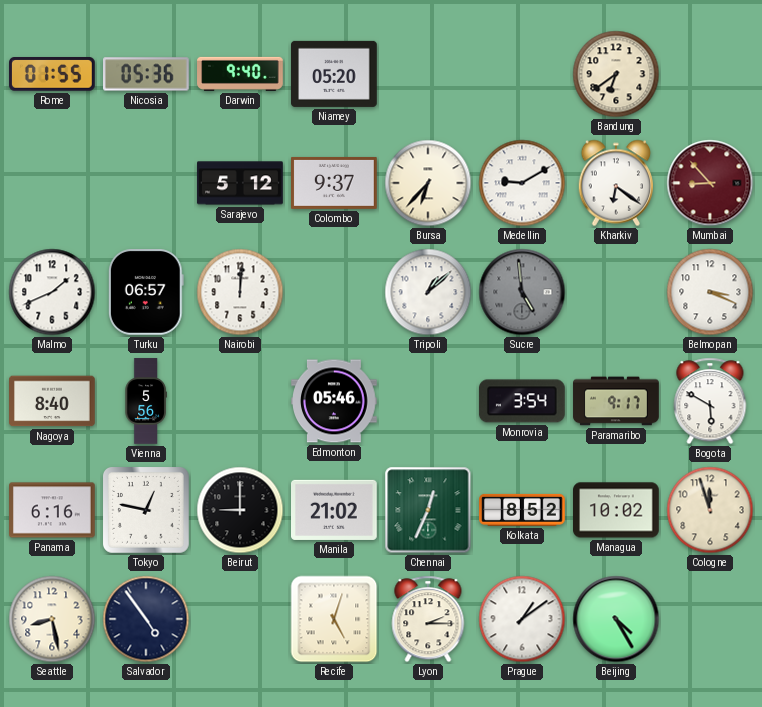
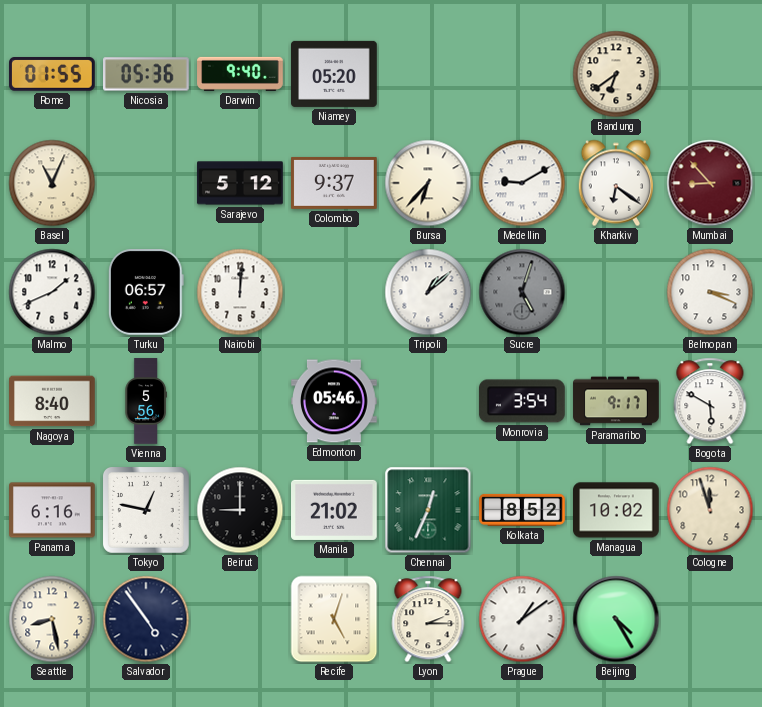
Basel: none -> 11:04
Sucre: 4:59 -> 5:03
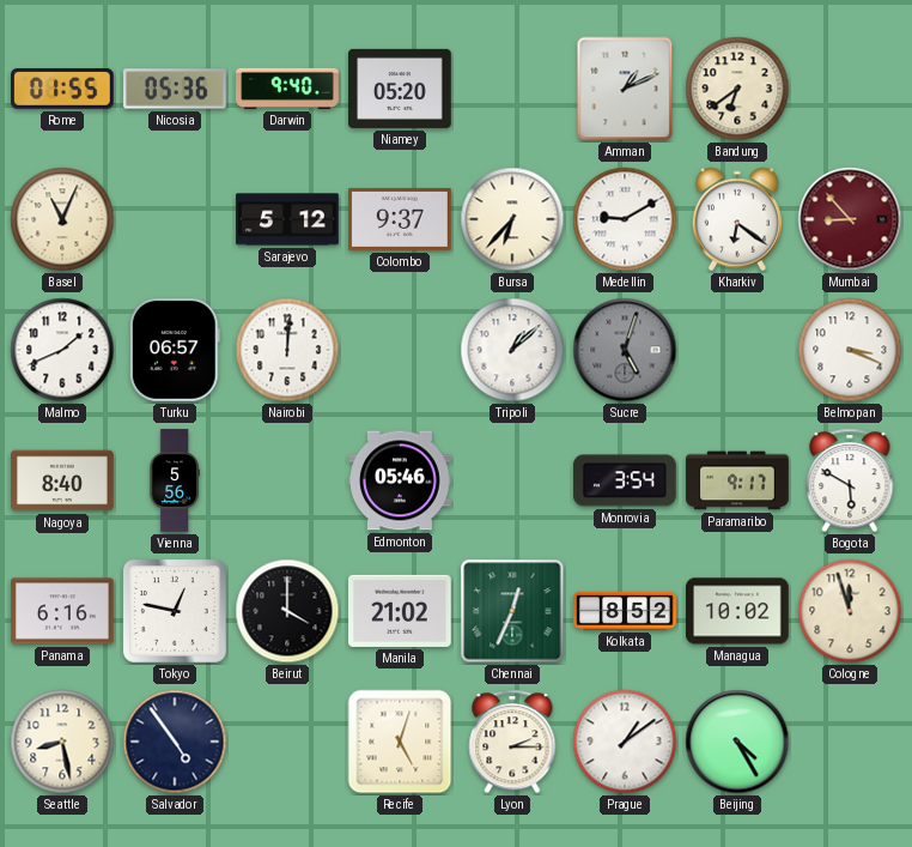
Amman: none -> 1:11
Beirut: 9:00 -> 4:00
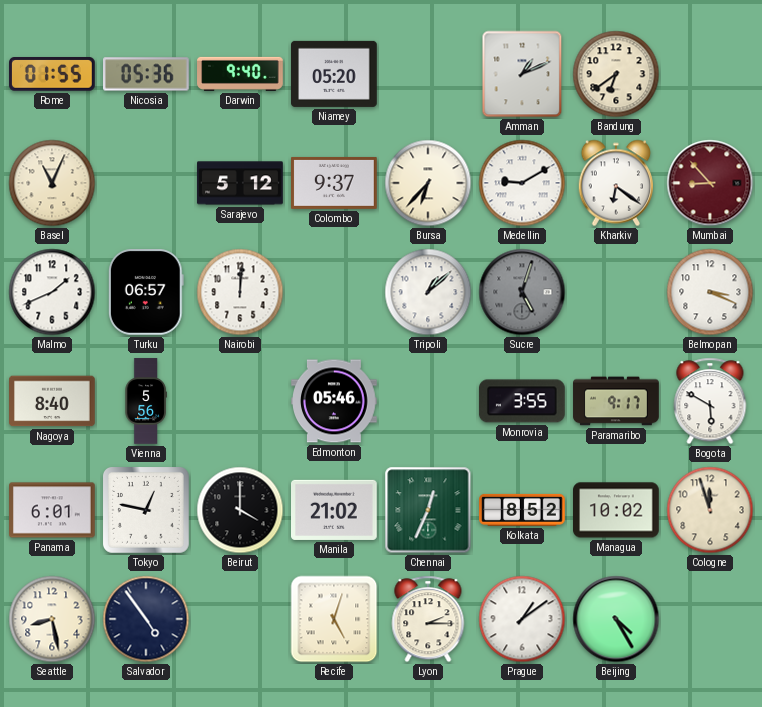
Monrovia: 3:54 -> 3:55
Panama: 6:16 -> 6:01
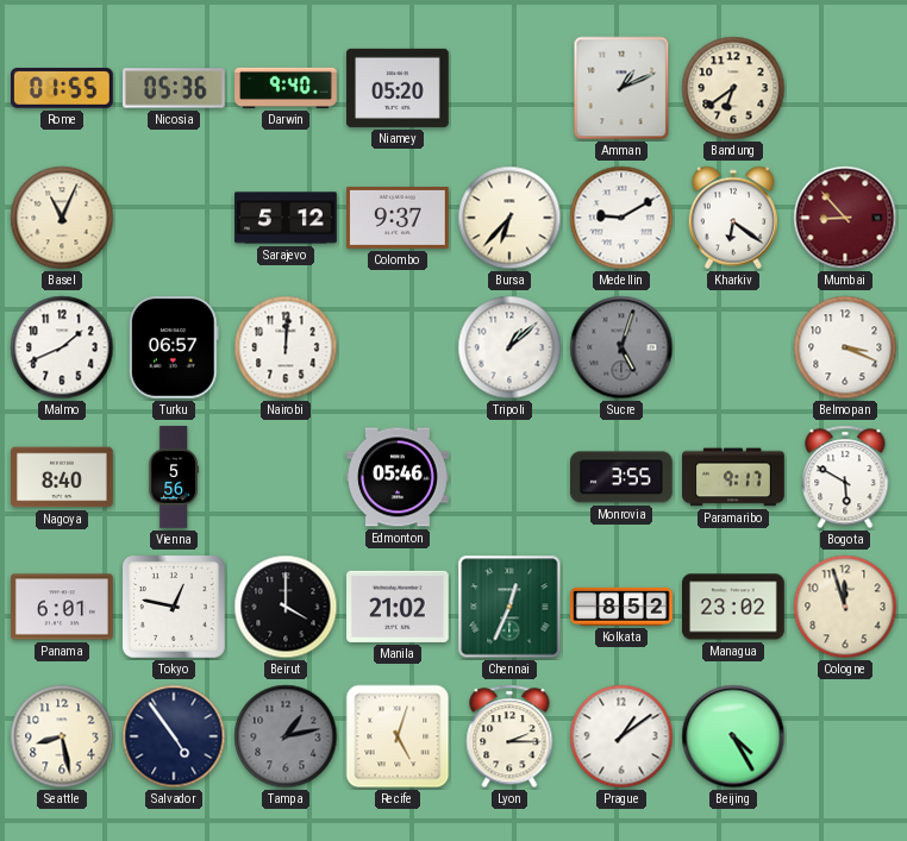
Managua: 10:02 -> 23:02
Tampa: none -> 1:13
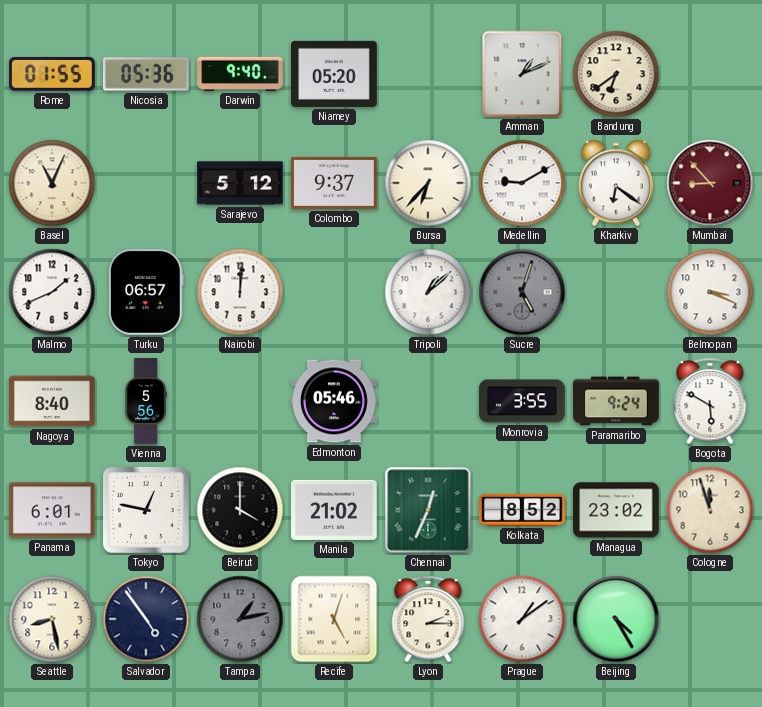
Paramaribo: 9:17 -> 9:24
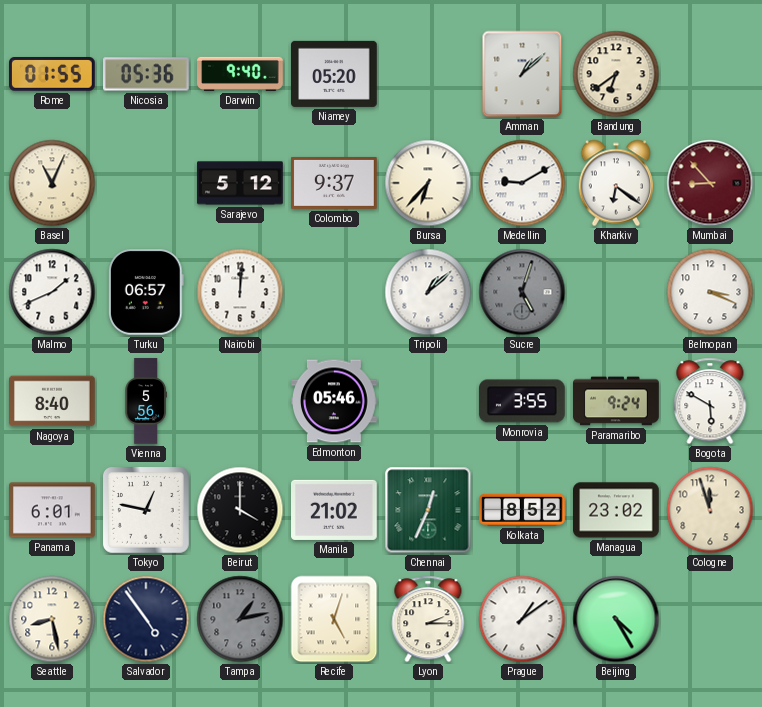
Amman: 1:11 -> 1:08
